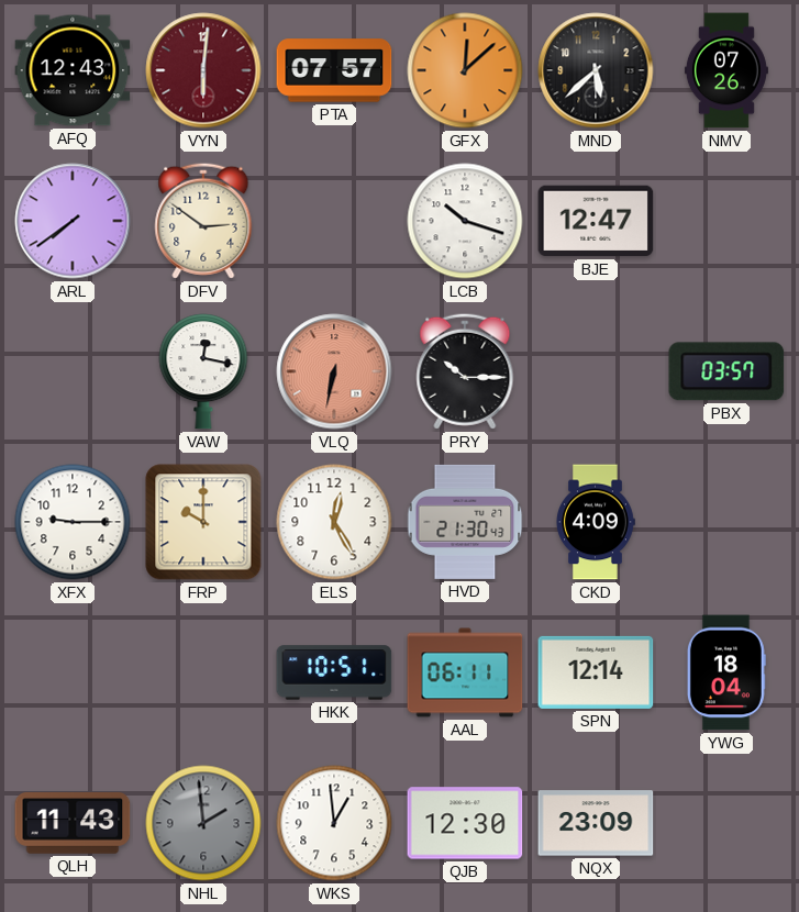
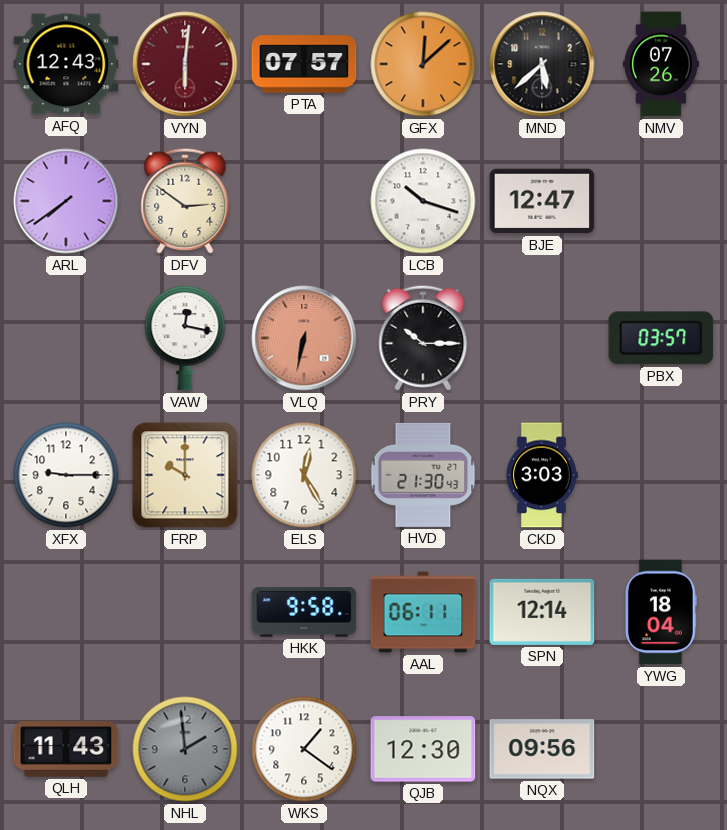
CKD: 4:09 -> 3:03
HKK: 10:51 -> 9:58
WKS: 12:59 -> 1:21
NQX: 23:09 -> 09:56
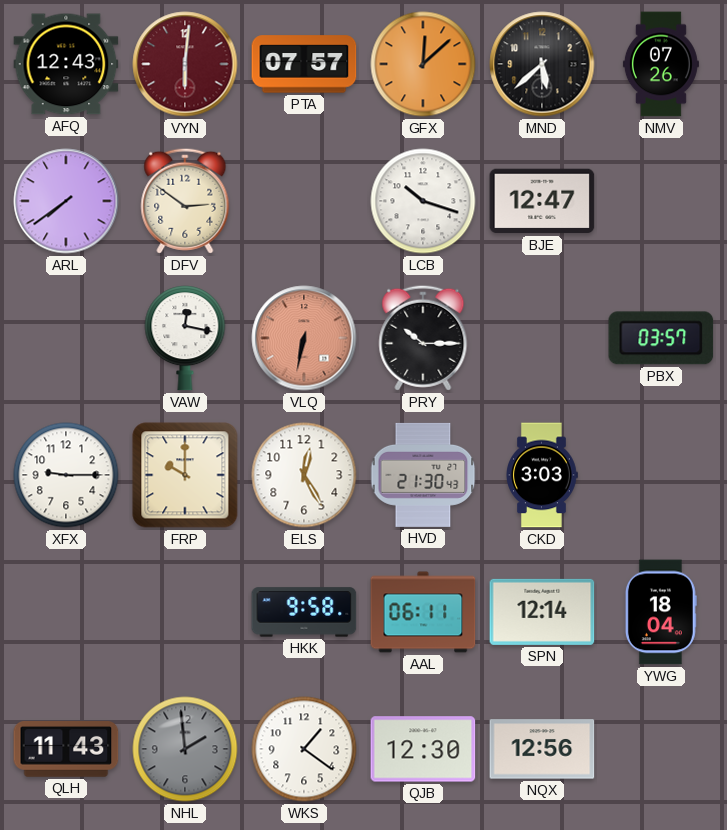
NQX: 09:56 -> 12:56
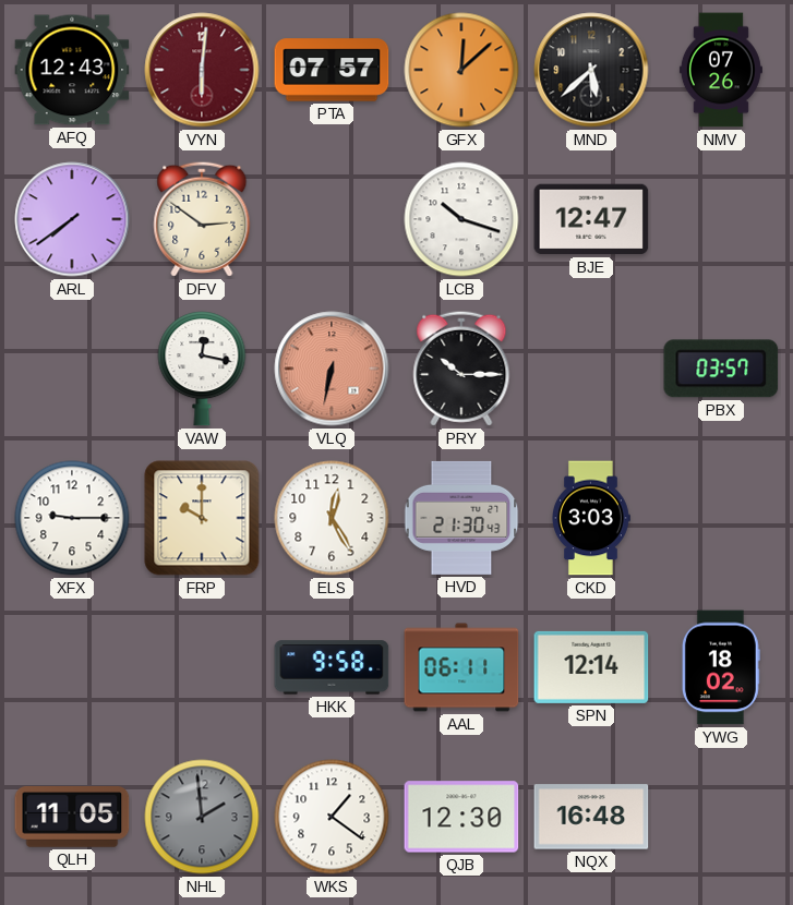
YWG: 18:04 -> 18:02
QLH: 11:43 -> 11:05
NQX: 12:56 -> 16:48
